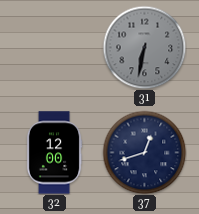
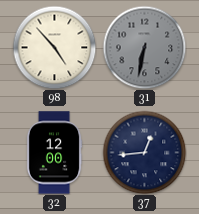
98: none -> 4:53
37: 12:42 -> 12:44
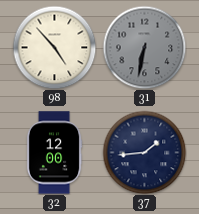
37: 12:44 -> 1:44
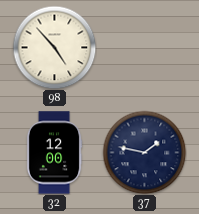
31: 6:32 -> none
37: 1:44 -> 1:47
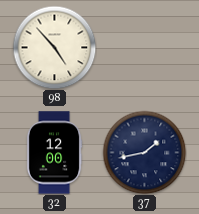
37: 1:47 -> 1:43
